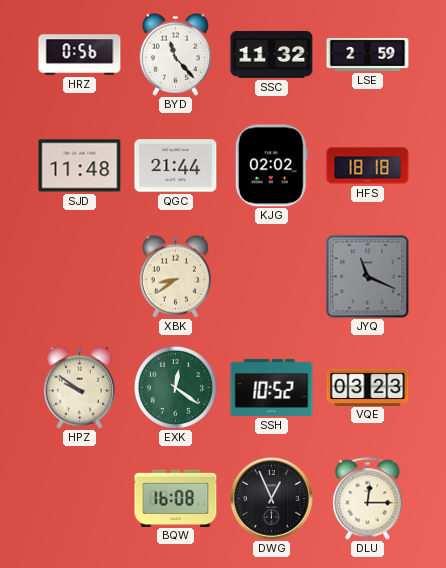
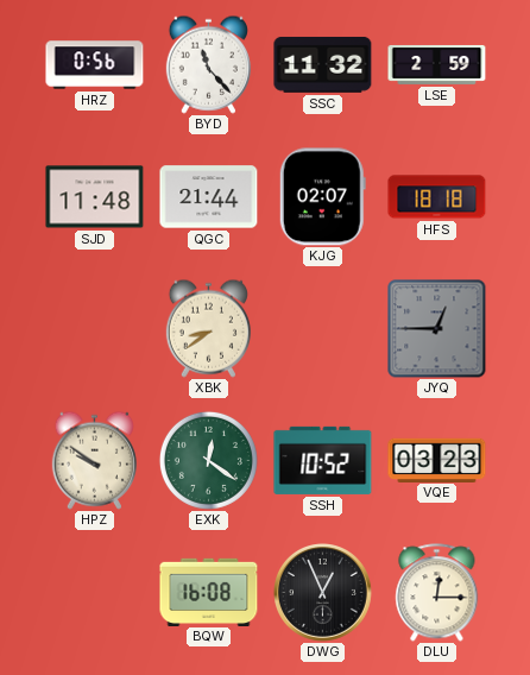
KJG: 02:02 -> 02:07
JYQ: 11:19 -> 12:45
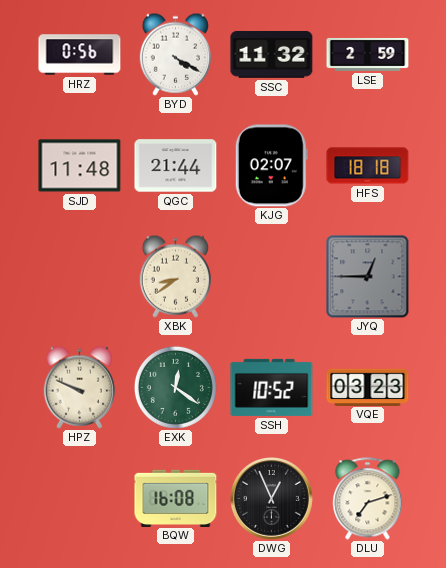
BYD: 11:23 -> 4:20
HPZ: 9:51 -> 9:49
DLU: 12:15 -> 7:12
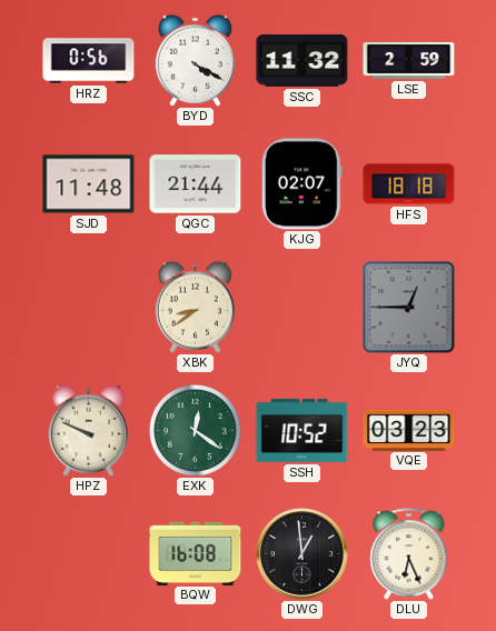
DWG: 12:56 -> 12:59
DLU: 7:12 -> 6:26
